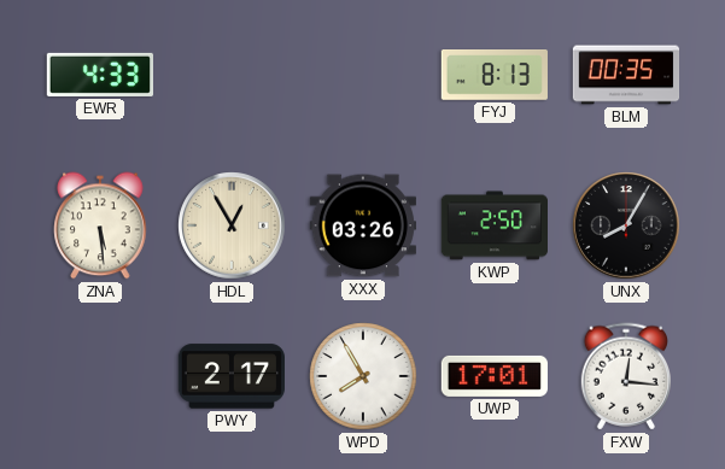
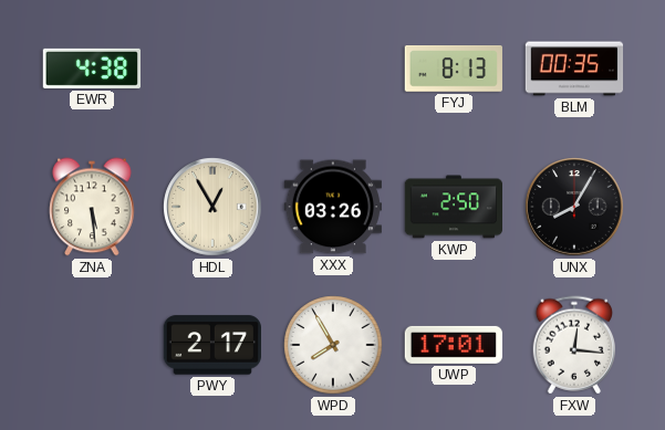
EWR: 4:33 -> 4:38
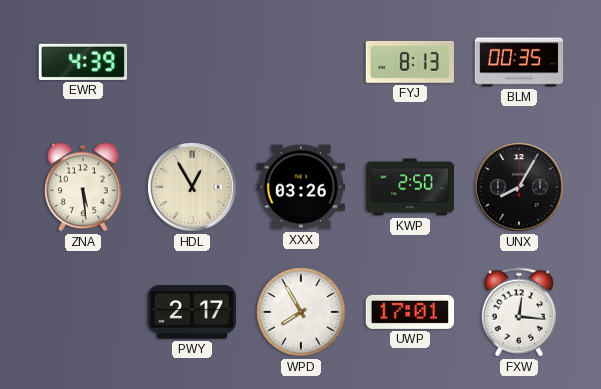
EWR: 4:38 -> 4:39
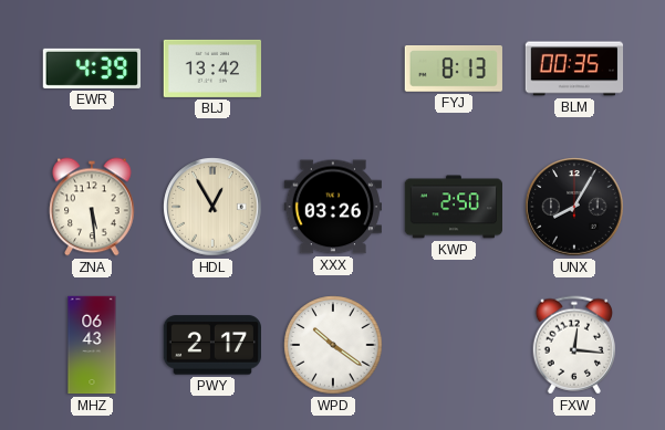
BLJ: none -> 13:42
MHZ: none -> 06:43
WPD: 7:55 -> 10:21
UWP: 17:01 -> none
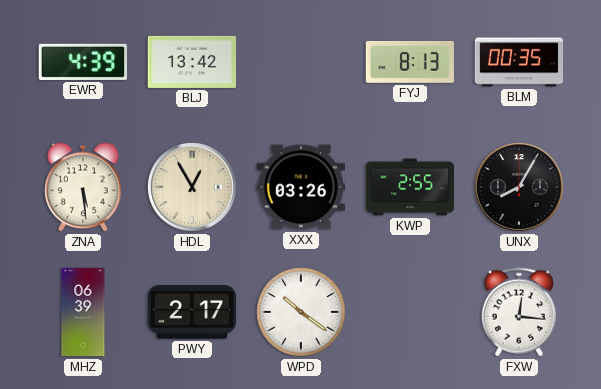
KWP: 2:50 -> 2:55
MHZ: 06:43 -> 06:39
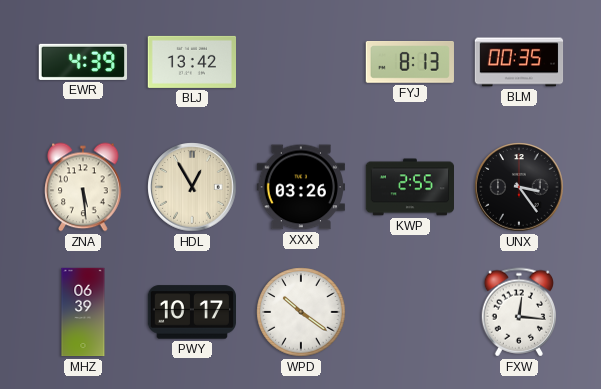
UNX: 8:05 -> 3:24
PWY: 2:17 -> 10:17
